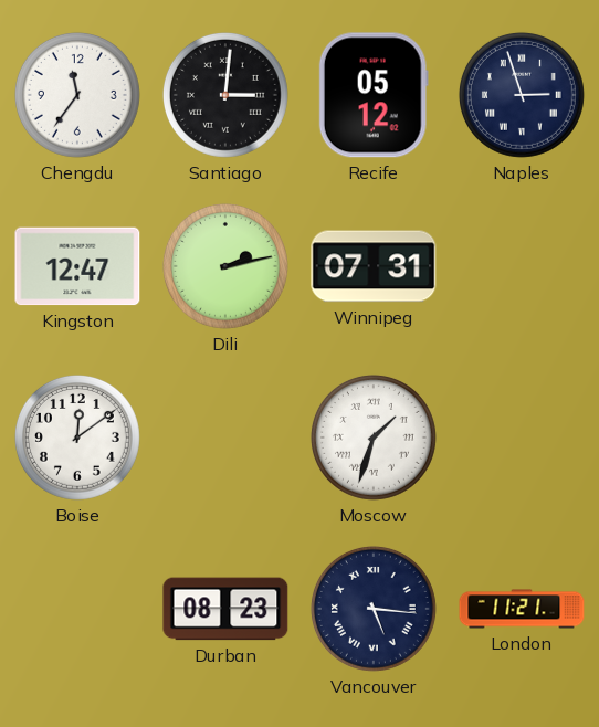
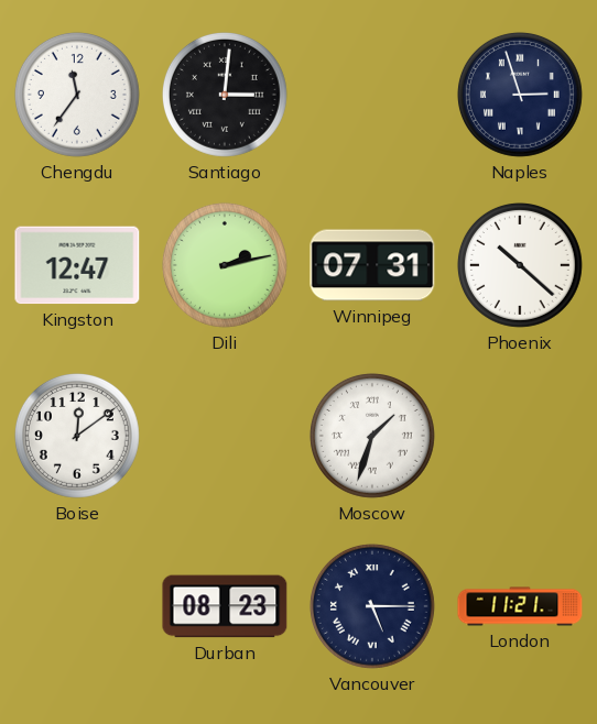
Recife: 05:12 -> none
Phoenix: none -> 10:22
Vancouver: 5:16 -> 5:15
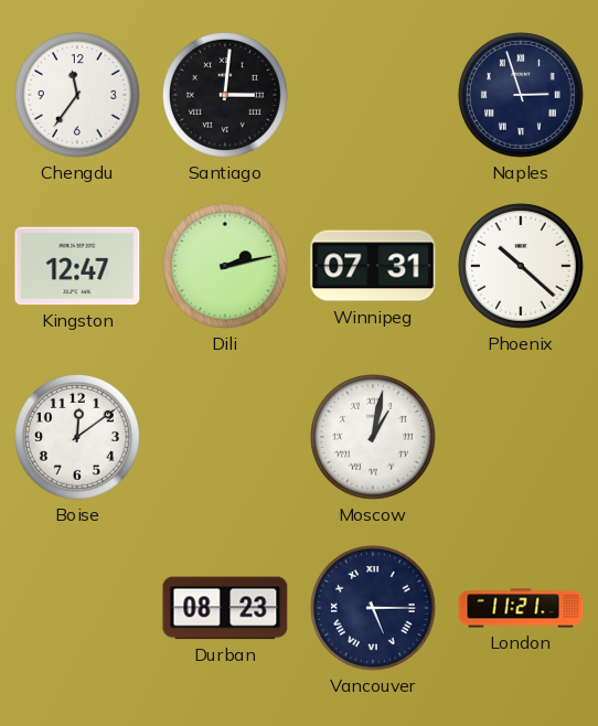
Moscow: 1:33 -> 1:02
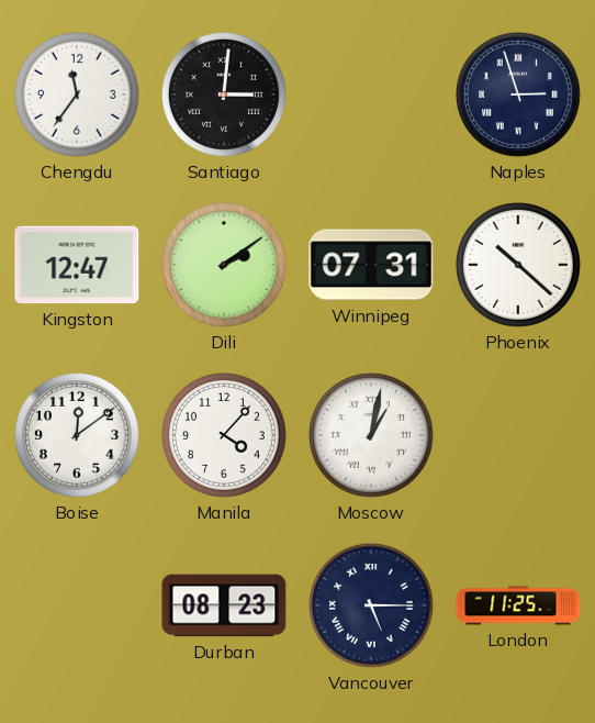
Dili: 2:13 -> 2:09
Manila: none -> 4:07
London: 11:21 -> 11:25
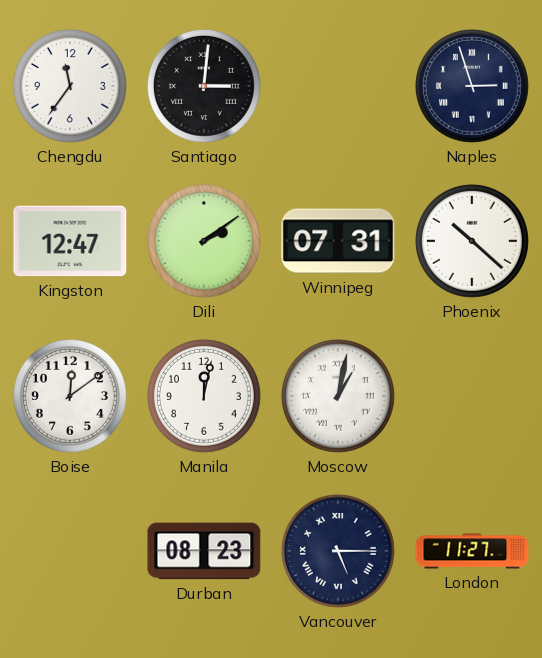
Manila: 4:07 -> 12:02
London: 11:25 -> 11:27
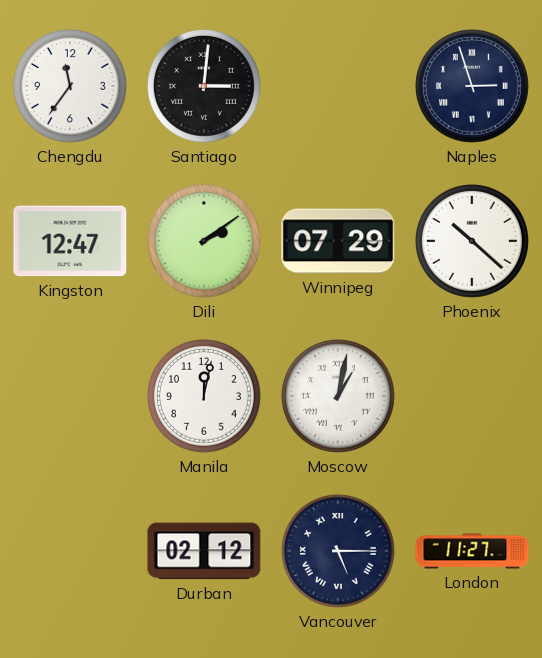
Winnipeg: 07:31 -> 07:29
Boise: 12:09 -> none
Durban: 08:23 -> 02:12
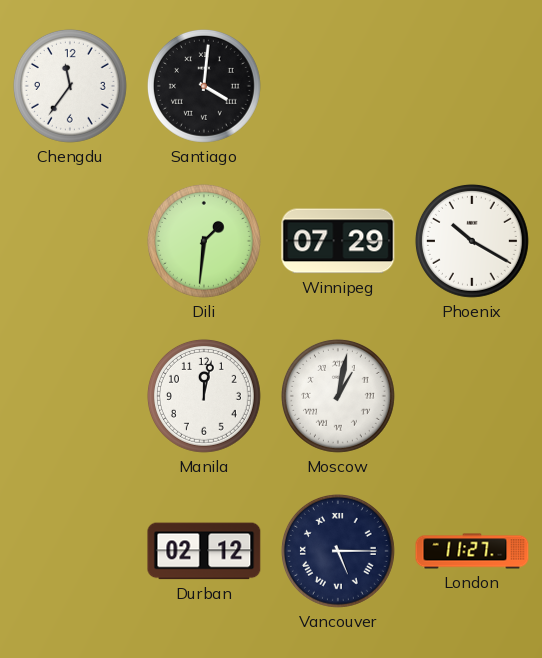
Santiago: 3:01 -> 4:01
Naples: 2:57 -> none
Kingston: 12:47 -> none
Dili: 2:09 -> 1:31
Phoenix: 10:22 -> 10:20
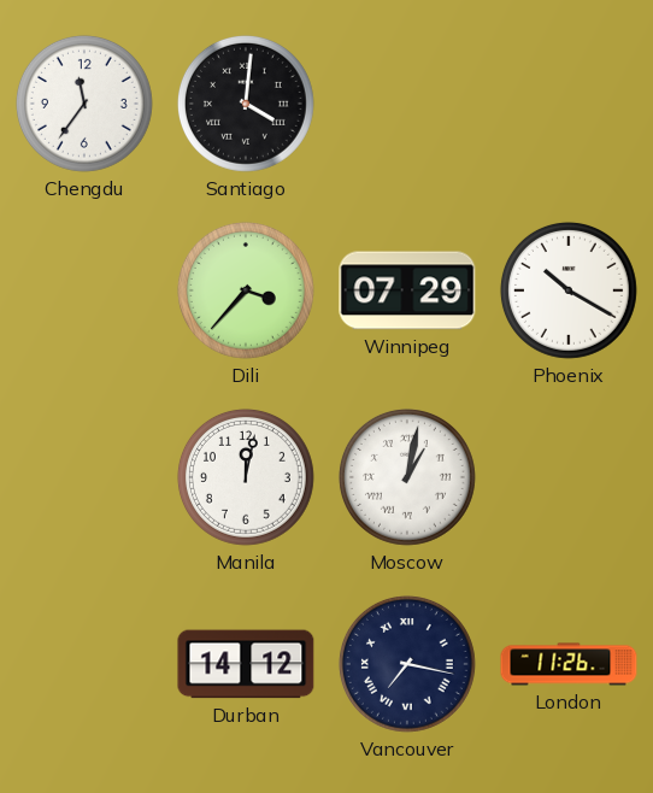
Dili: 1:31 -> 3:37
Durban: 02:12 -> 14:12
Vancouver: 5:15 -> 7:17
London: 11:27 -> 11:26
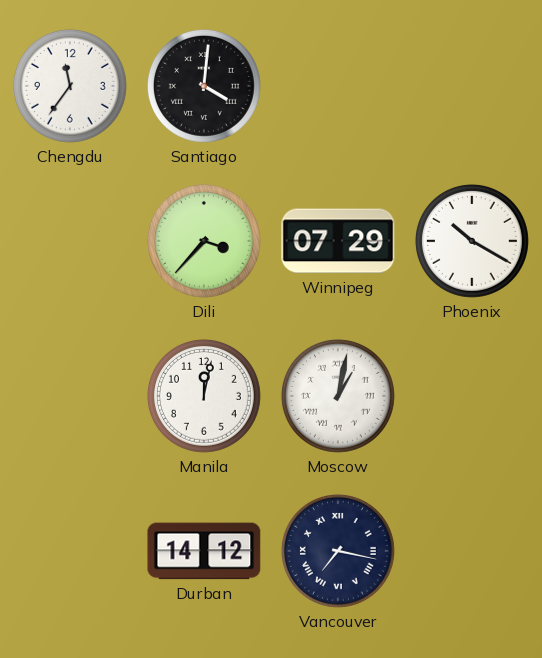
London: 11:26 -> none
